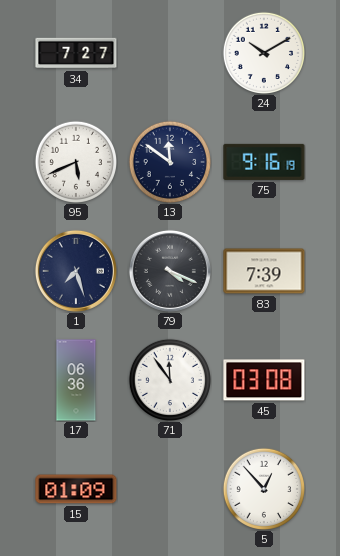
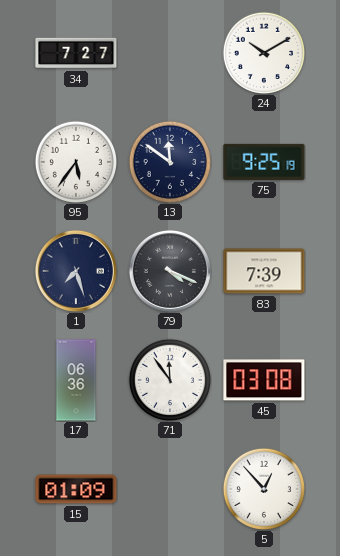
95: 5:41 -> 5:36
75: 9:16 -> 9:25
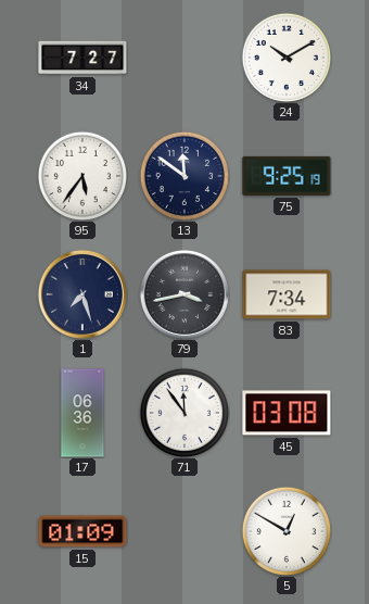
79: 4:19 -> 3:43
83: 7:39 -> 7:34
5: 12:53 -> 12:50
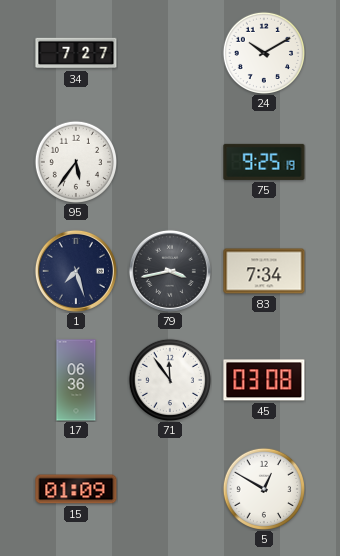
13: 11:51 -> none
